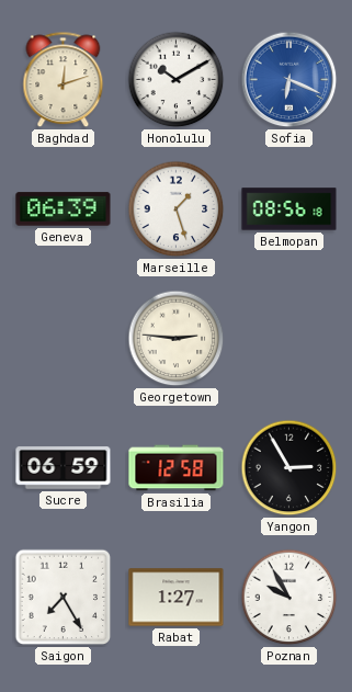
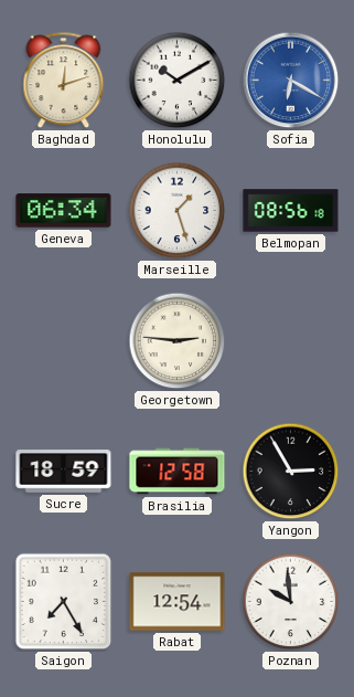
Sofia: 6:19 -> 6:20
Geneva: 06:39 -> 06:34
Sucre: 06:59 -> 18:59
Rabat: 1:27 -> 12:54
Poznan: 9:55 -> 9:59
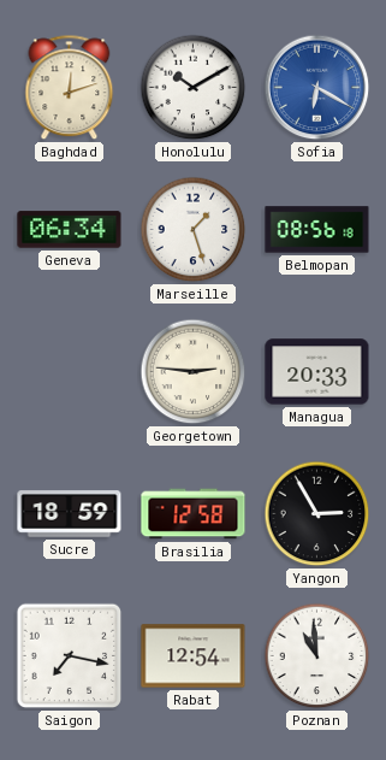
Managua: none -> 20:33
Saigon: 7:25 -> 7:17
Poznan: 9:59 -> 10:59
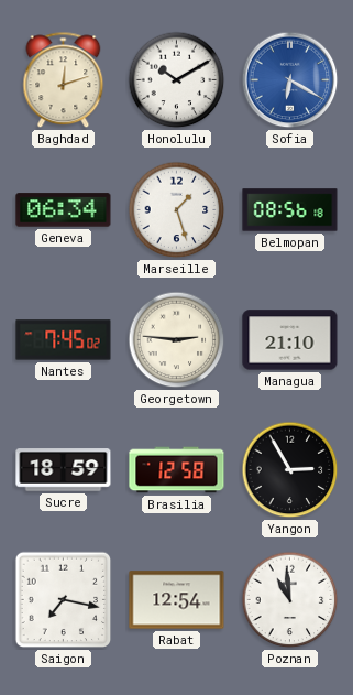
Nantes: none -> 7:45
Managua: 20:33 -> 21:10
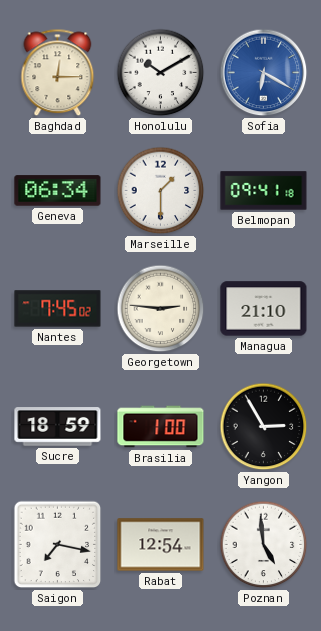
Baghdad: 12:12 -> 12:15
Marseille: 1:27 -> 1:30
Belmopan: 08:56 -> 09:41
Brasilia: 12:58 -> 1:00
Poznan: 10:59 -> 4:59
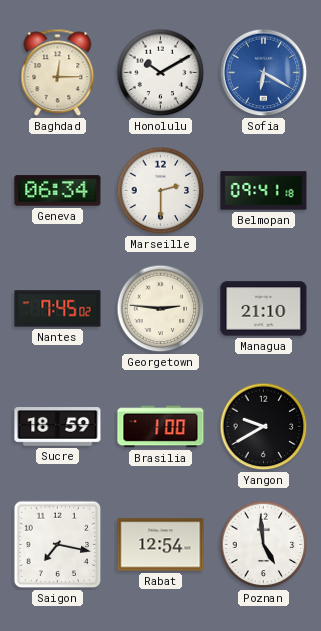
Marseille: 1:30 -> 2:30
Yangon: 2:55 -> 9:40
